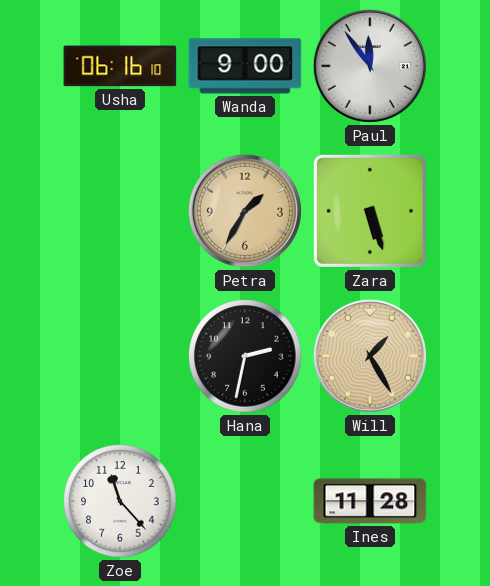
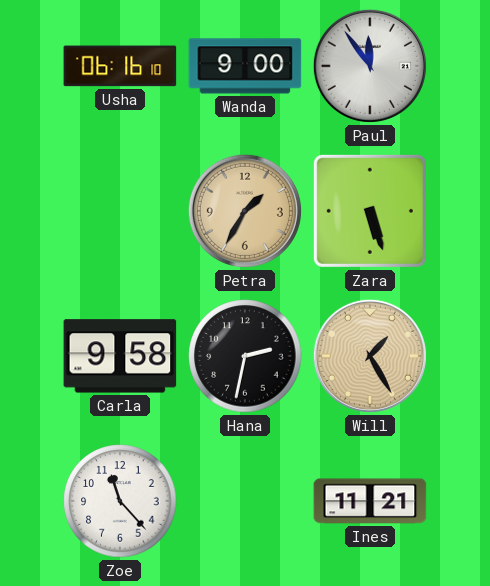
Carla: none -> 9:58
Ines: 11:28 -> 11:21
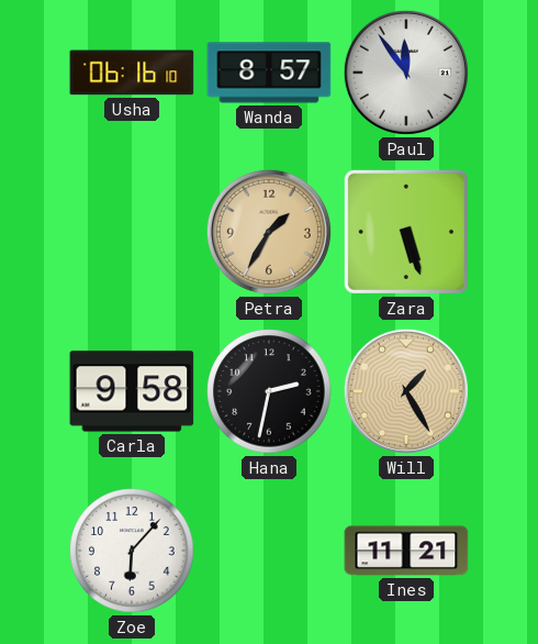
Wanda: 9:00 -> 8:57
Zoe: 11:23 -> 6:07
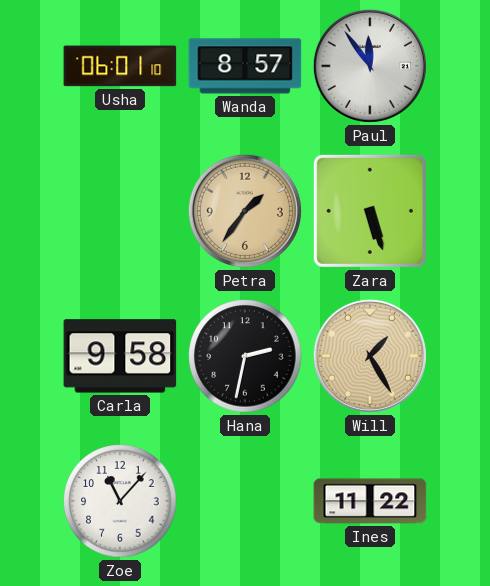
Usha: 06:16 -> 06:01
Petra: 1:35 -> 1:36
Zoe: 6:07 -> 11:07
Ines: 11:21 -> 11:22
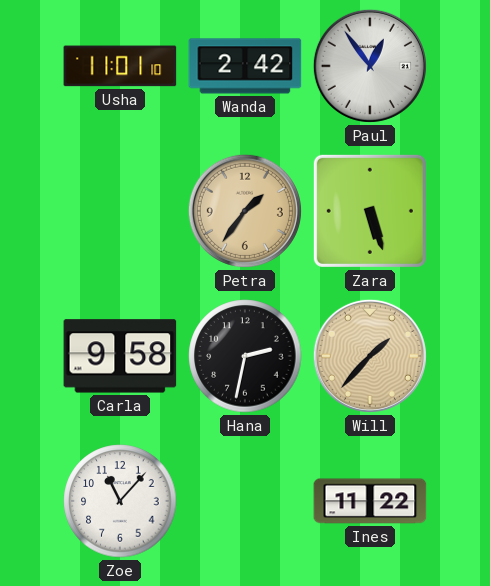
Usha: 06:01 -> 11:01
Wanda: 8:57 -> 2:42
Paul: 11:54 -> 12:54
Will: 1:25 -> 1:37
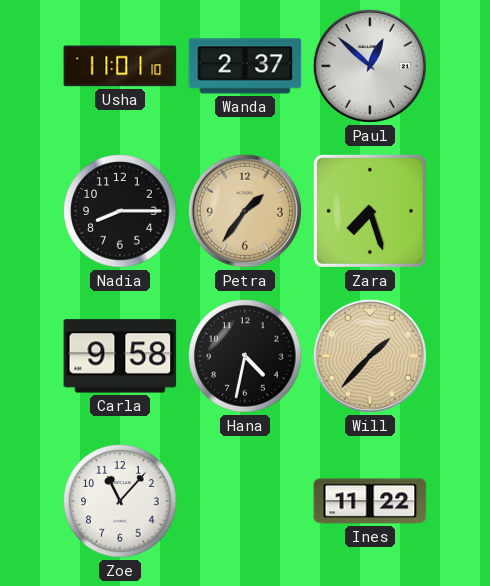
Wanda: 2:42 -> 2:37
Paul: 12:54 -> 12:52
Nadia: none -> 8:15
Zara: 5:27 -> 7:27
Hana: 2:32 -> 4:32
